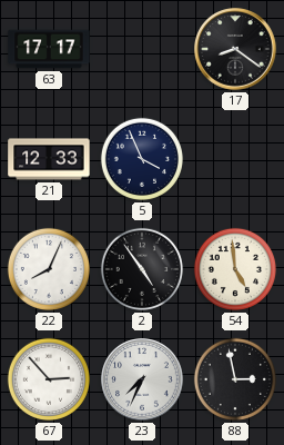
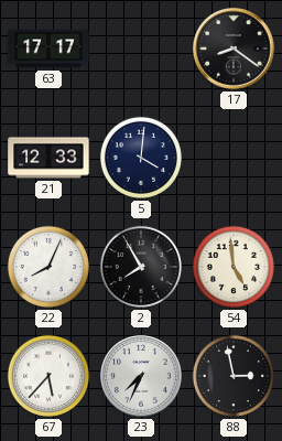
5: 3:56 -> 4:01
2: 4:54 -> 7:55
67: 2:53 -> 5:37
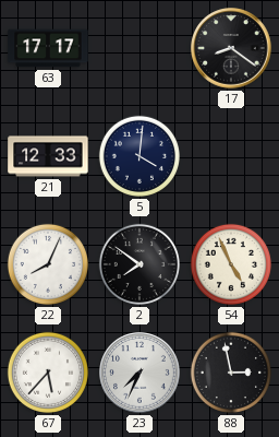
2: 7:55 -> 7:51
54: 4:59 -> 4:56
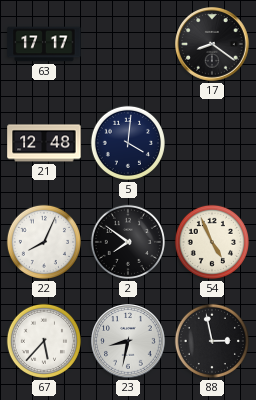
21: 12:33 -> 12:48
23: 7:34 -> 8:32
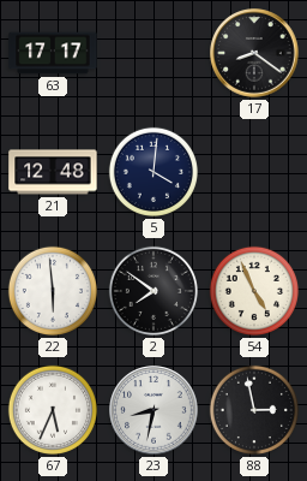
22: 8:04 -> 5:59
67: 5:37 -> 5:34
